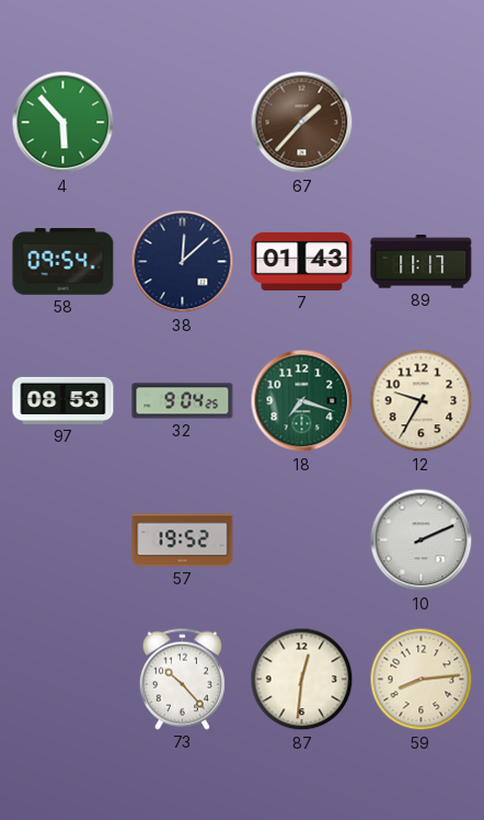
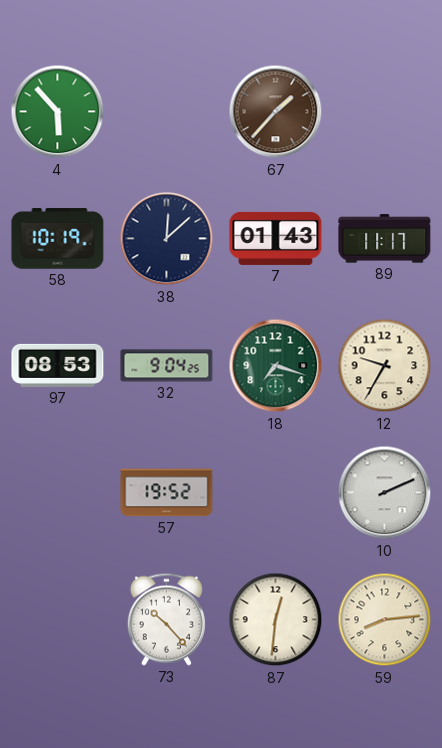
58: 09:54 -> 10:19
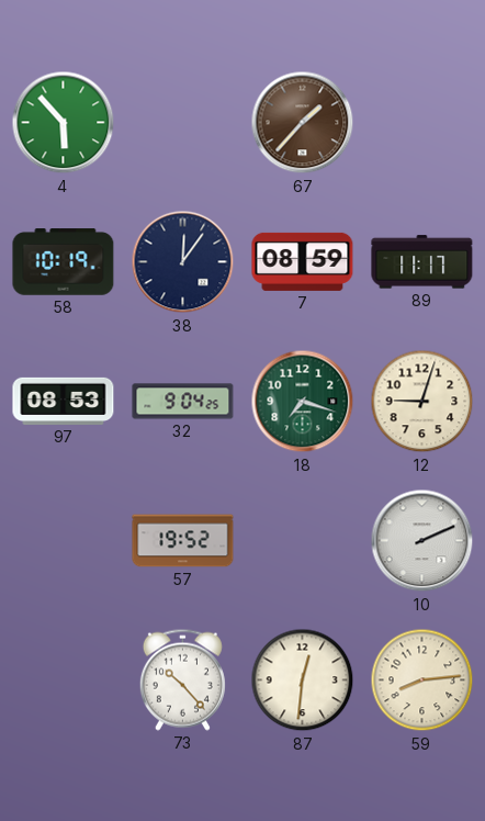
38: 12:08 -> 12:06
7: 01:43 -> 08:59
12: 9:35 -> 9:03
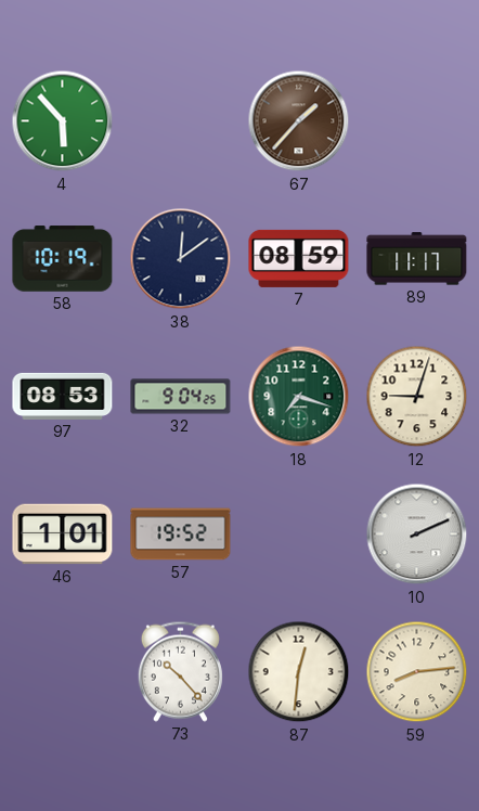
38: 12:06 -> 12:09
46: none -> 1:01
